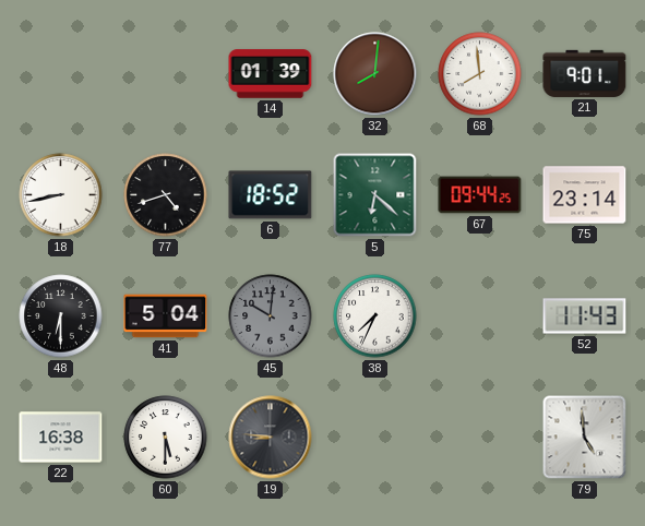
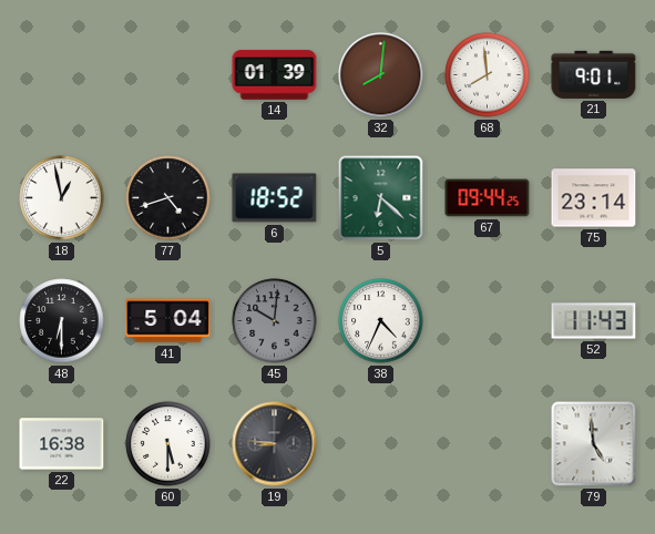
18: 8:43 -> 12:58
38: 7:34 -> 4:34
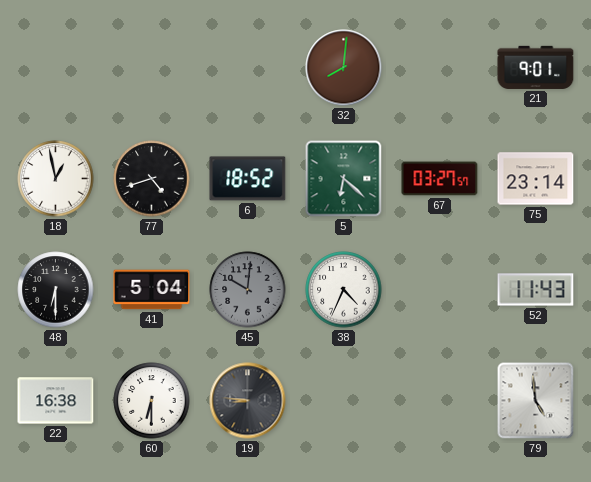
14: 01:39 -> none
68: 7:59 -> none
67: 09:44 -> 03:27
60: 5:30 -> 6:30
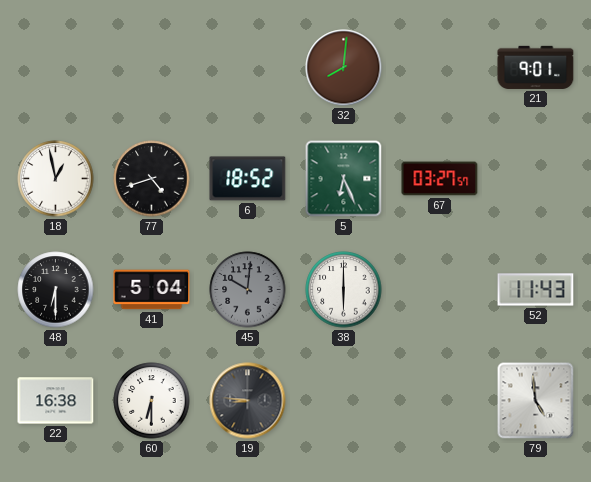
5: 6:22 -> 6:26
75: 23:14 -> none
38: 4:34 -> 6:00
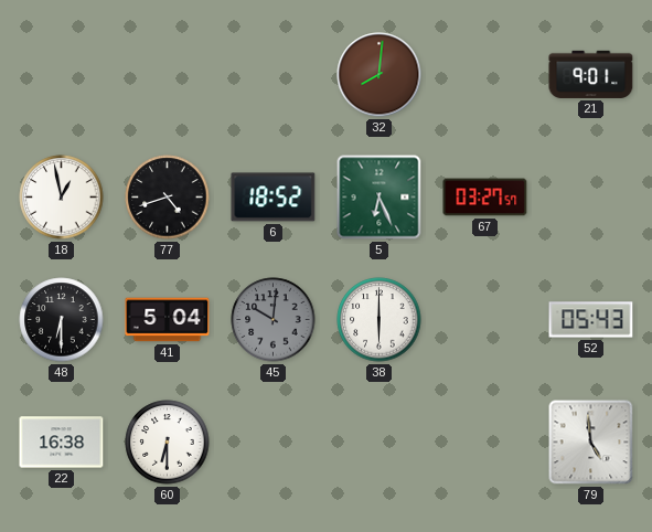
52: 11:43 -> 05:43
19: 8:46 -> none
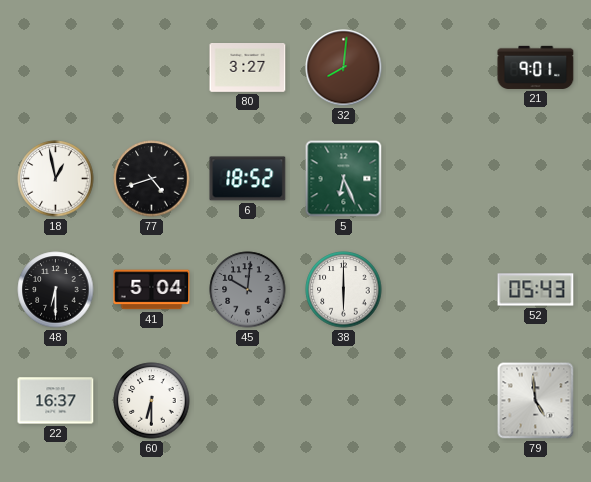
80: none -> 3:27
67: 03:27 -> none
22: 16:38 -> 16:37
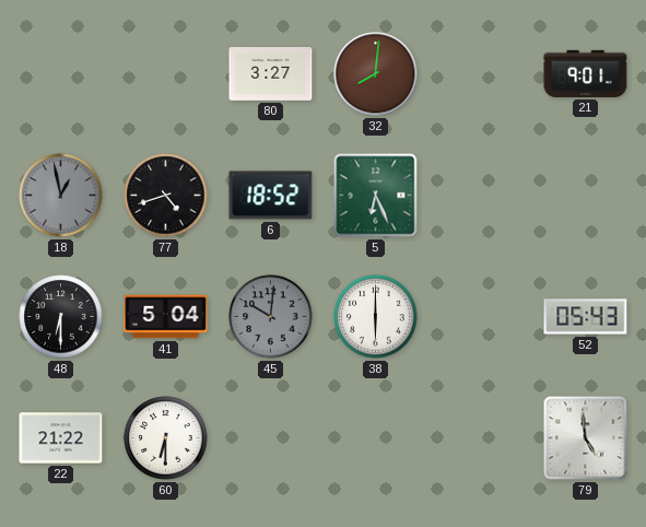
18 dial: white -> grey
22: 16:37 -> 21:22
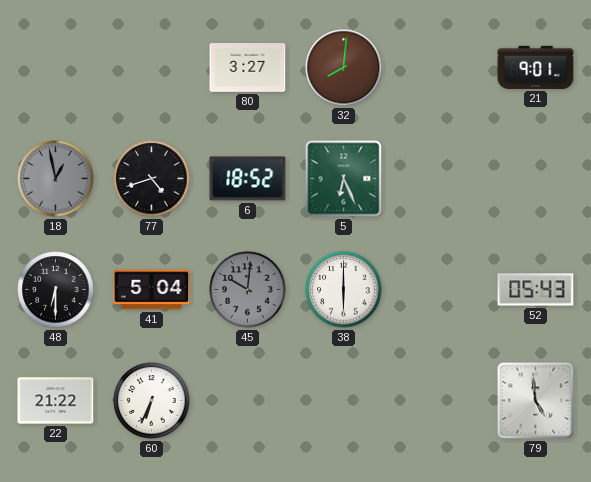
60: 6:30 -> 6:34
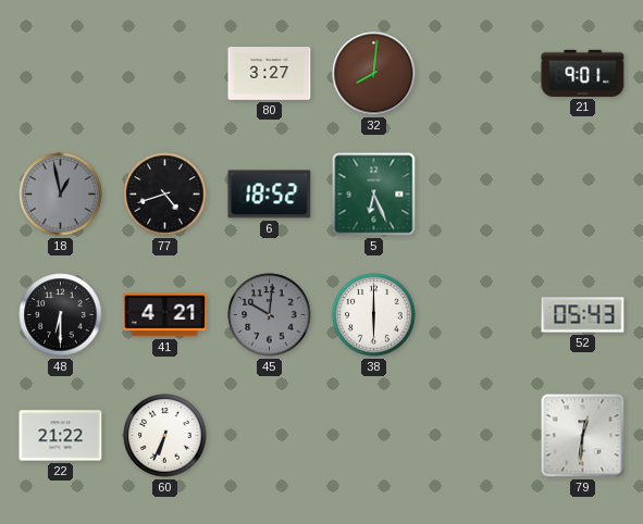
41: 5:04 -> 4:21
79: 4:59 -> 12:31
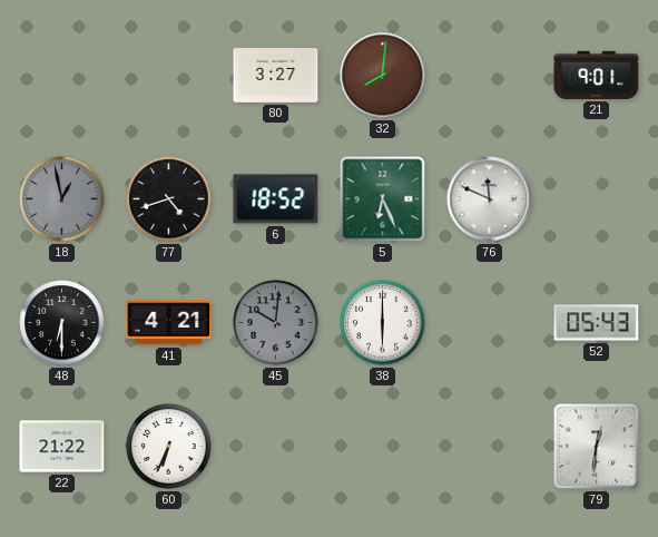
76: none -> 11:49
